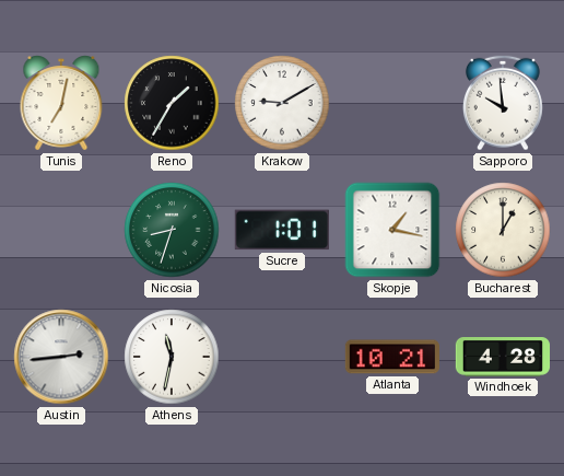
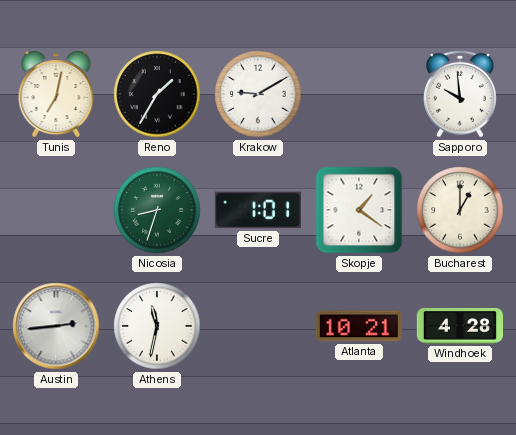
Skopje: 1:17 -> 1:21
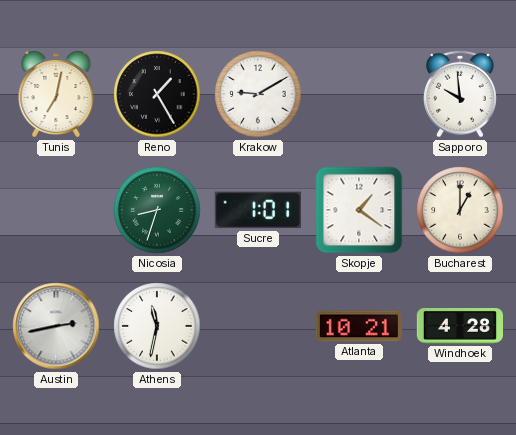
Reno: 1:35 -> 1:25
Austin: 2:44 -> 2:43
